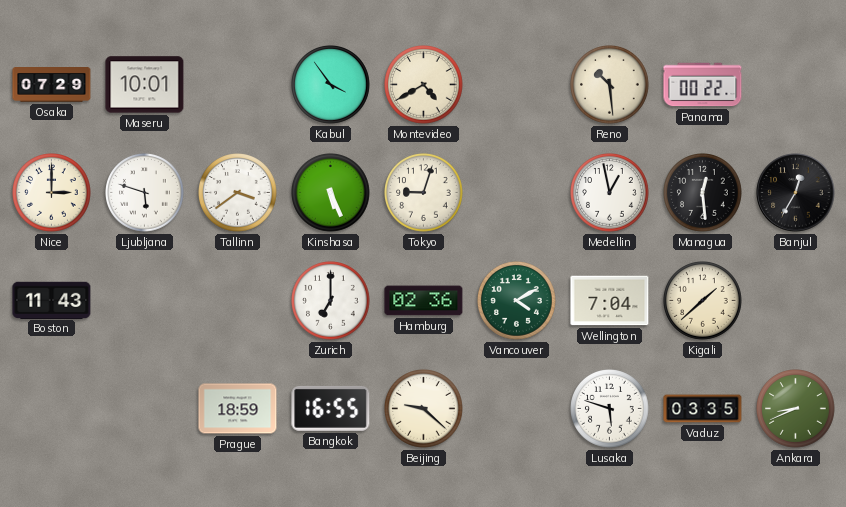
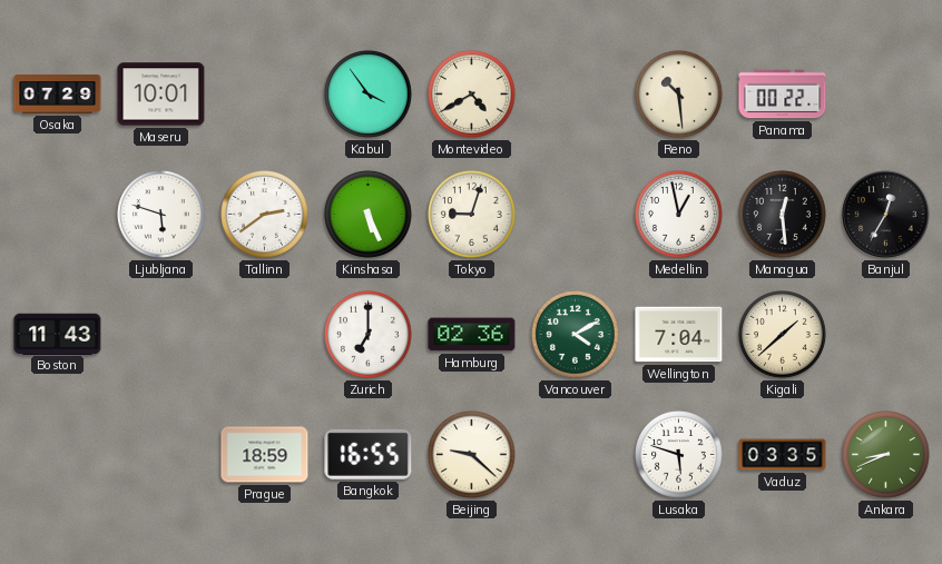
Nice: 3:00 -> none
Tallinn: 3:39 -> 2:39
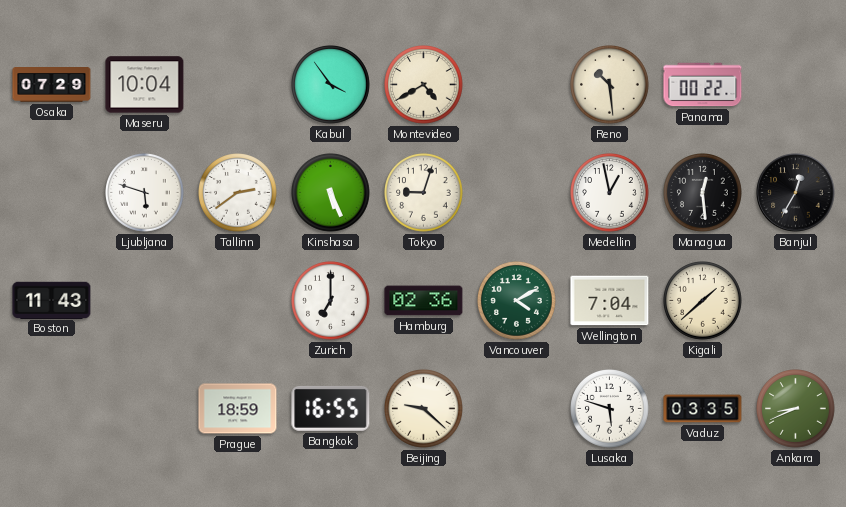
Maseru: 10:01 -> 10:04
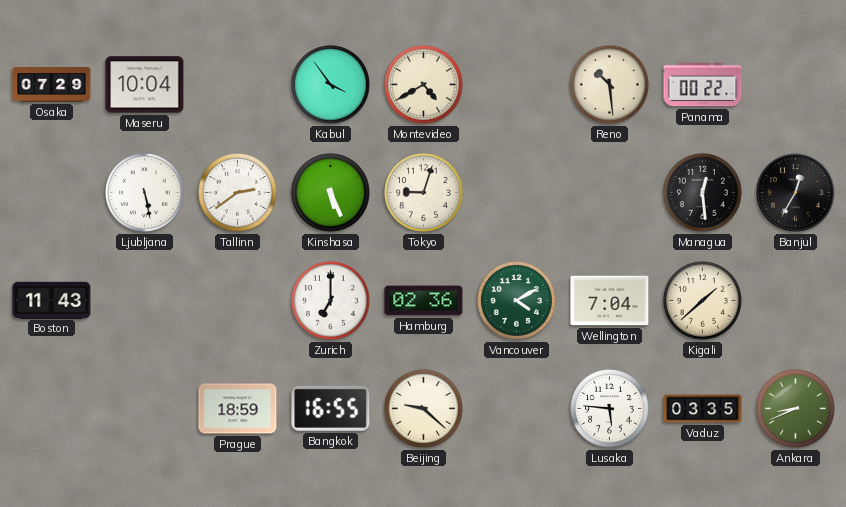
Ljubljana: 5:48 -> 5:28
Medellin: 12:58 -> none
Lusaka: 5:48 -> 5:46
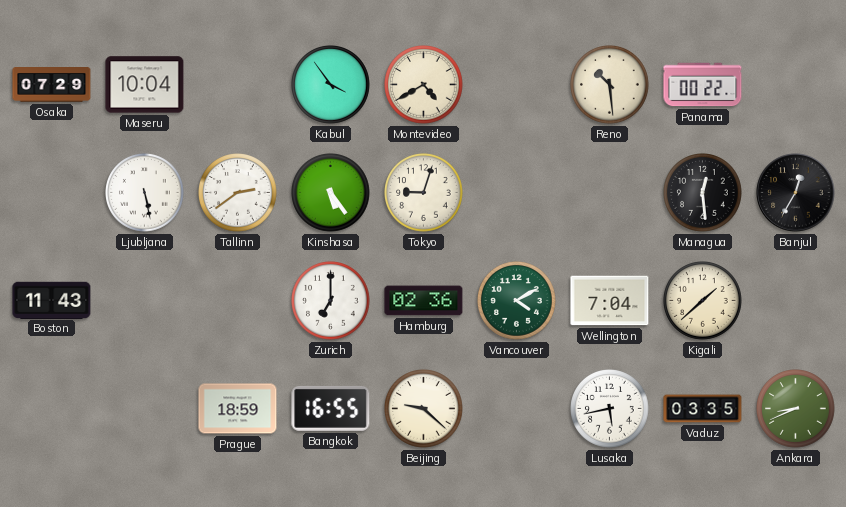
Kinshasa: 5:26 -> 5:24
Lusaka: 5:46 -> 5:43
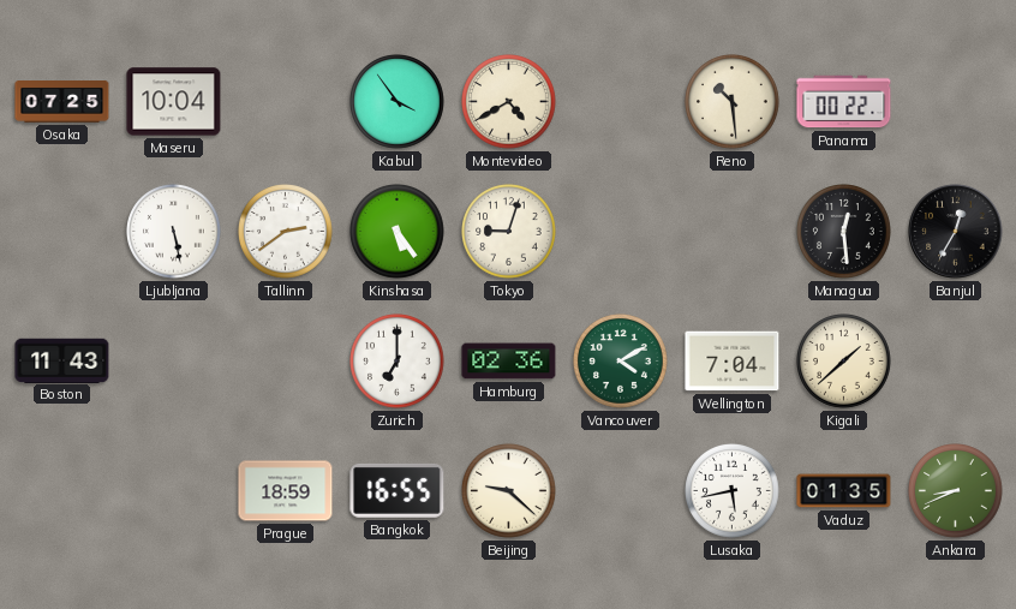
Osaka: 07:29 -> 07:25
Vaduz: 03:35 -> 01:35
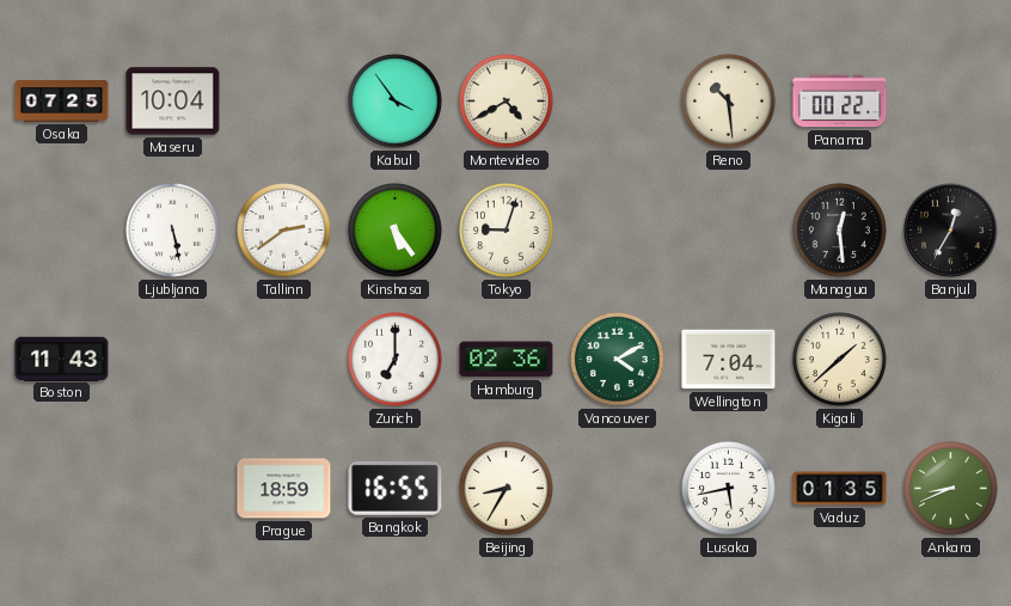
Beijing: 9:22 -> 8:35
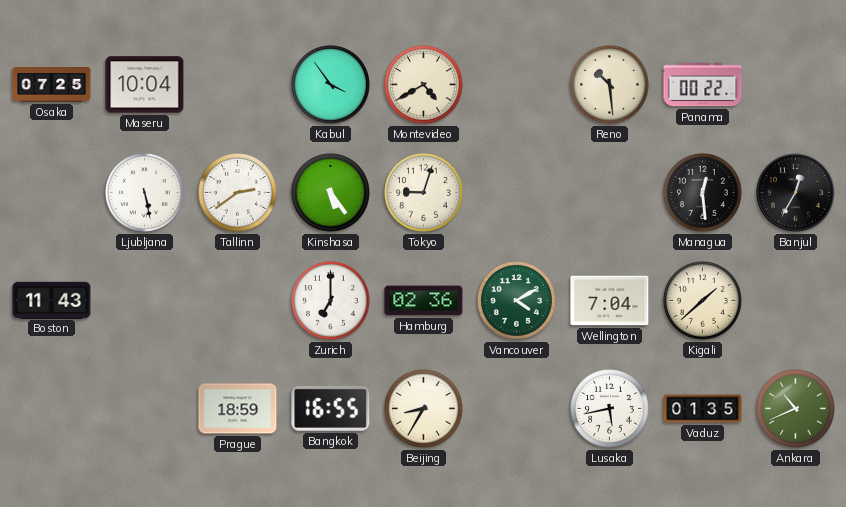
Ankara: 8:41 -> 10:41
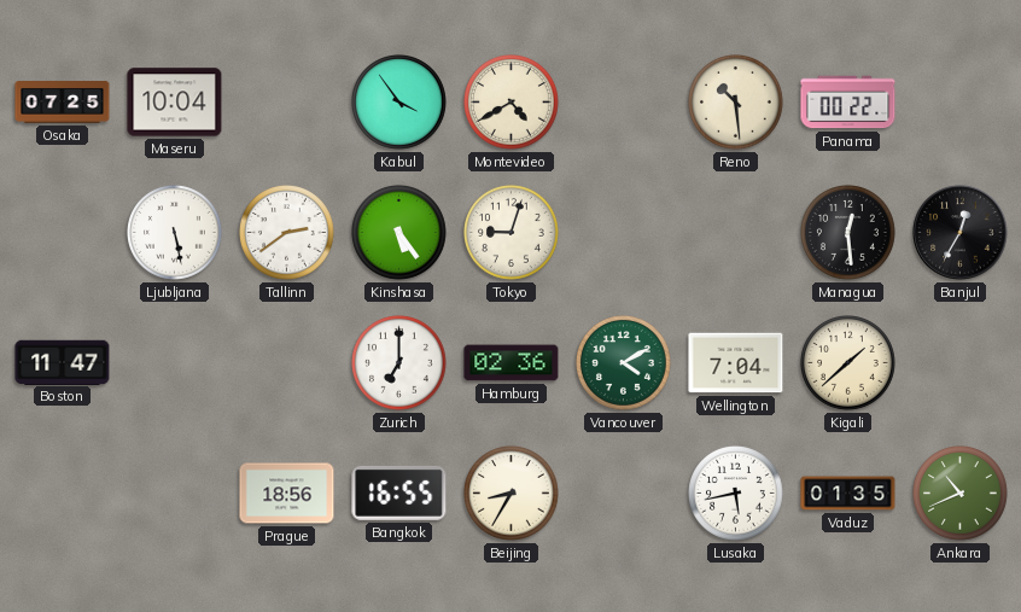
Boston: 11:43 -> 11:47
Prague: 18:59 -> 18:56
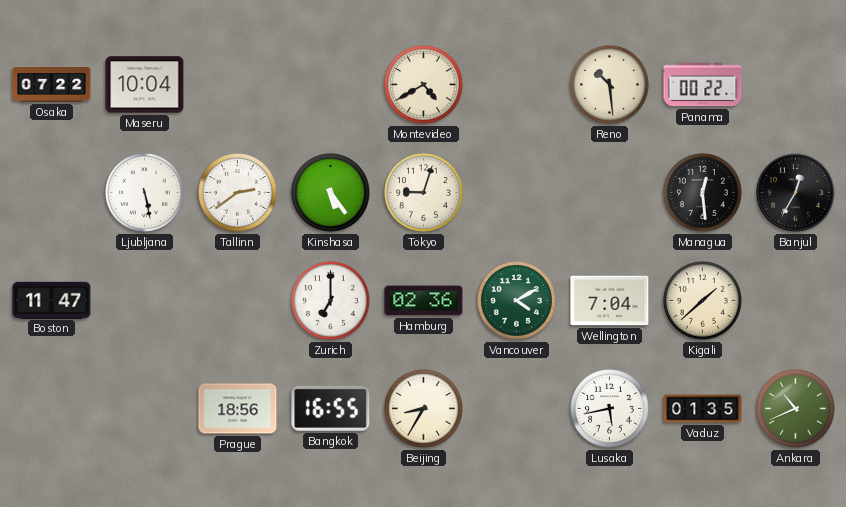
Osaka: 07:25 -> 07:22
Kabul: 3:54 -> none
